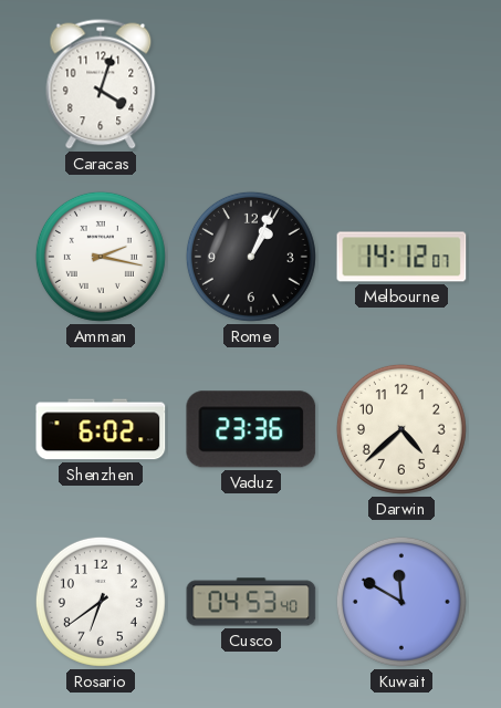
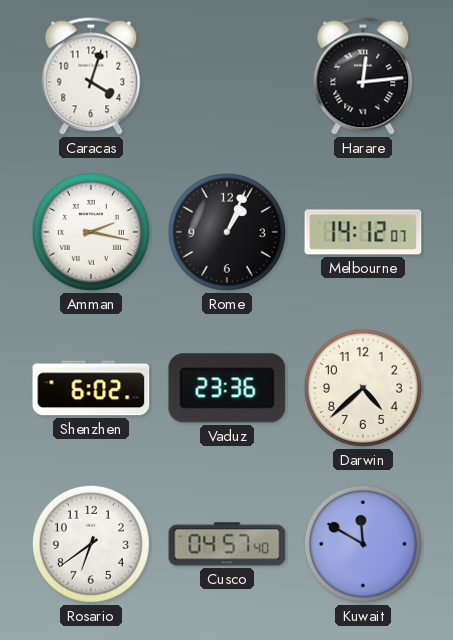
Harare: none -> 12:14
Cusco: 04:53 -> 04:57
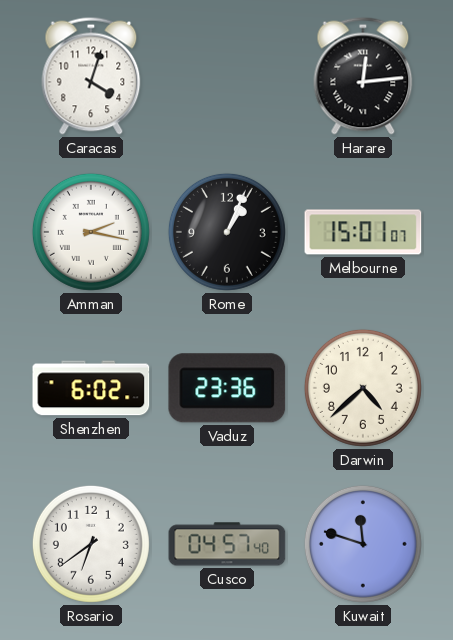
Melbourne: 14:12 -> 15:01
Kuwait: 11:50 -> 11:48
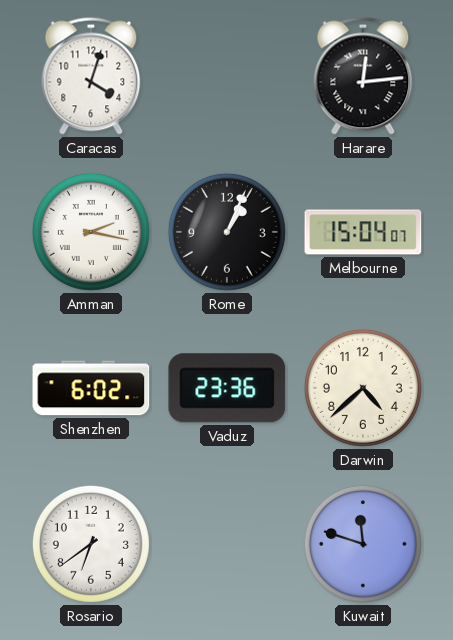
Melbourne: 15:01 -> 15:04
Cusco: 04:57 -> none
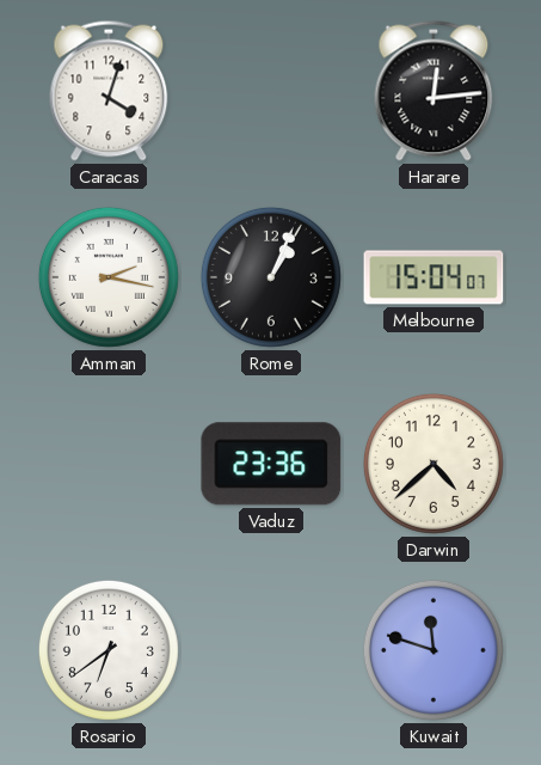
Shenzhen: 6:02 -> none
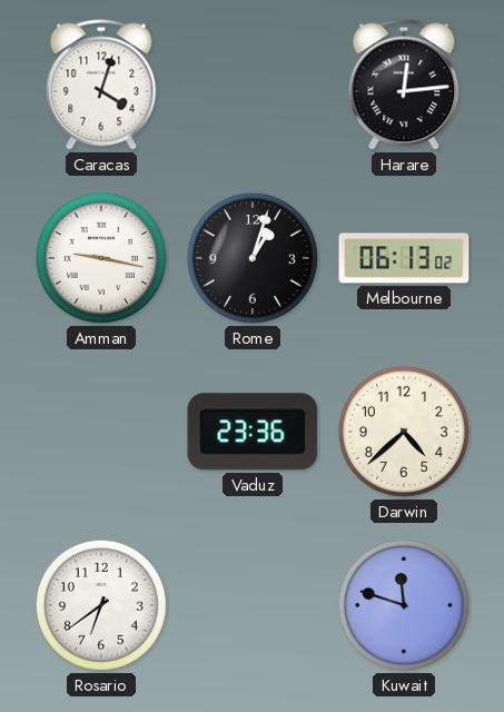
Amman: 2:17 -> 9:17
Rome: 1:04 -> 1:03
Melbourne: 15:04 -> 06:13
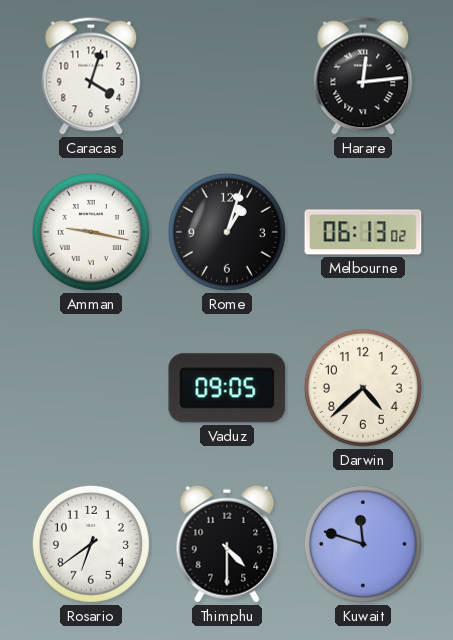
Vaduz: 23:36 -> 09:05
Thimphu: none -> 4:30
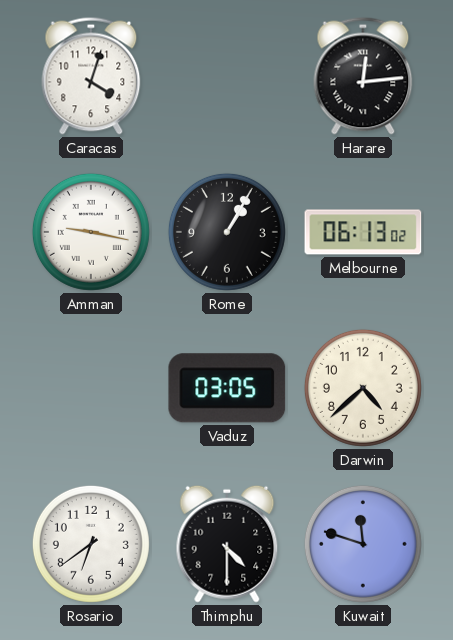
Rome: 1:03 -> 1:05
Vaduz: 09:05 -> 03:05
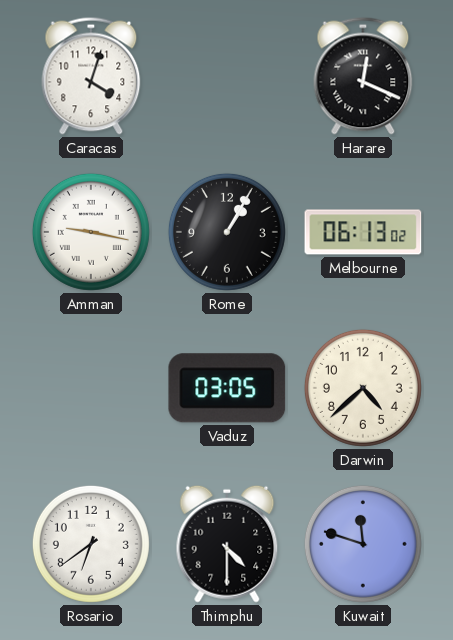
Harare: 12:14 -> 12:19
